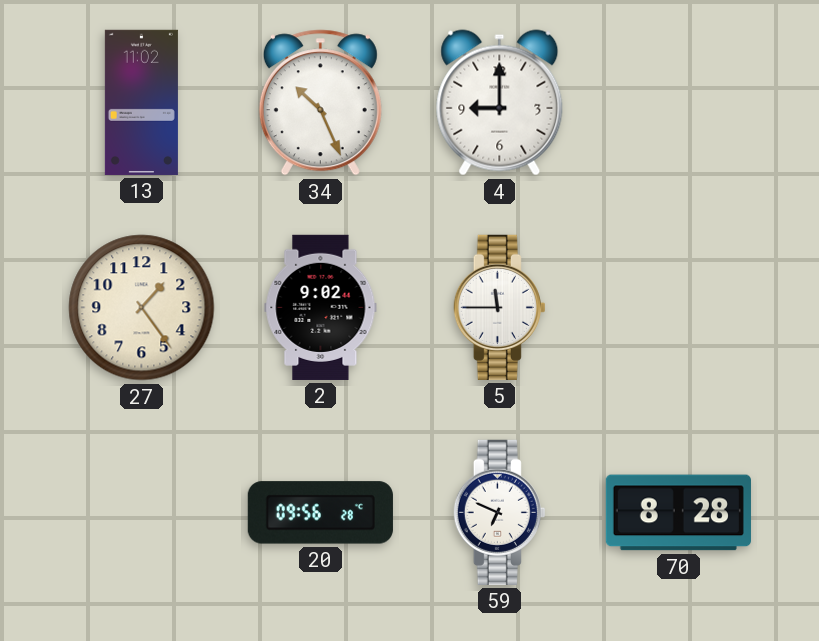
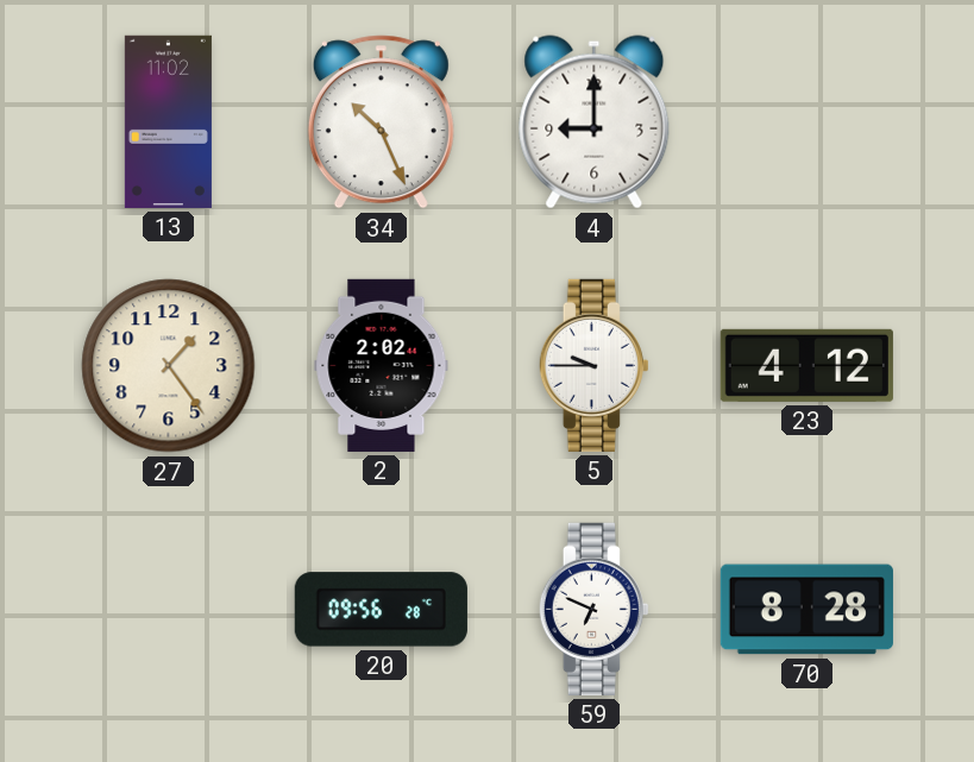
2: 9:02 -> 2:02
5: 11:45 -> 9:45
23: none -> 4:12
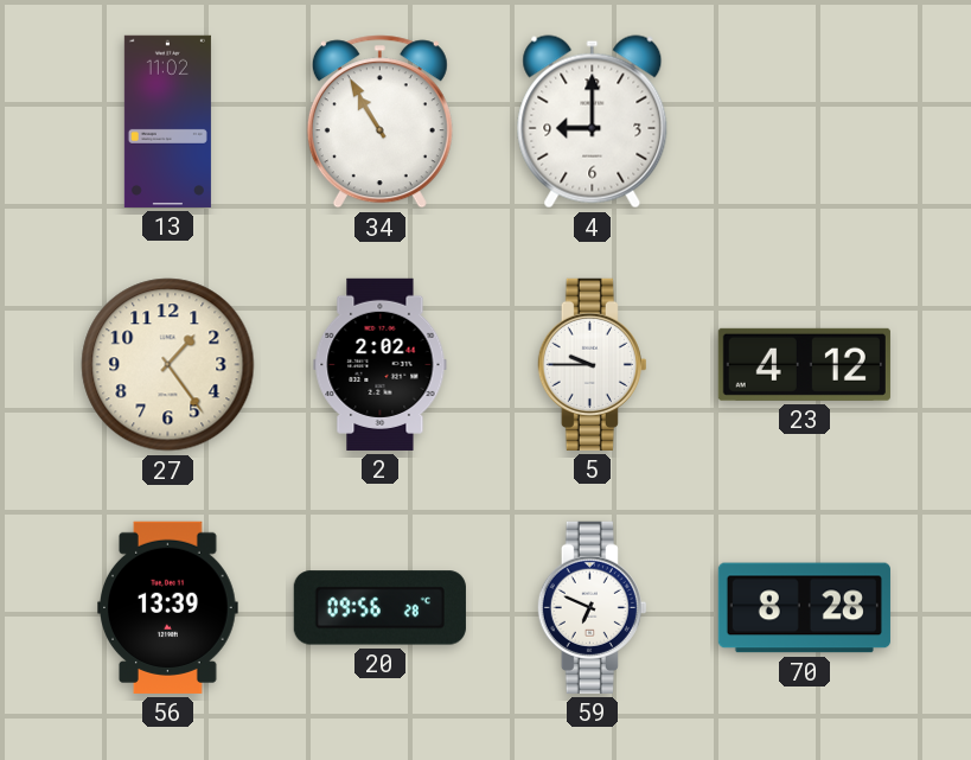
34: 10:26 -> 10:55
56: none -> 13:39
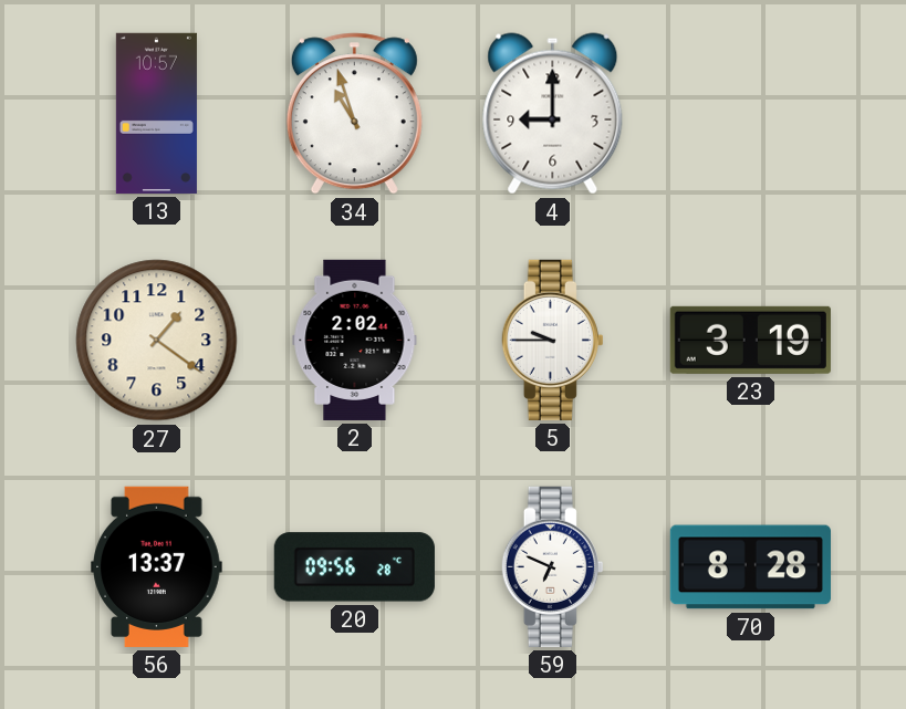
13: 11:02 -> 10:57
34: 10:55 -> 10:57
27: 1:24 -> 1:21
23: 4:12 -> 3:19
56: 13:39 -> 13:37
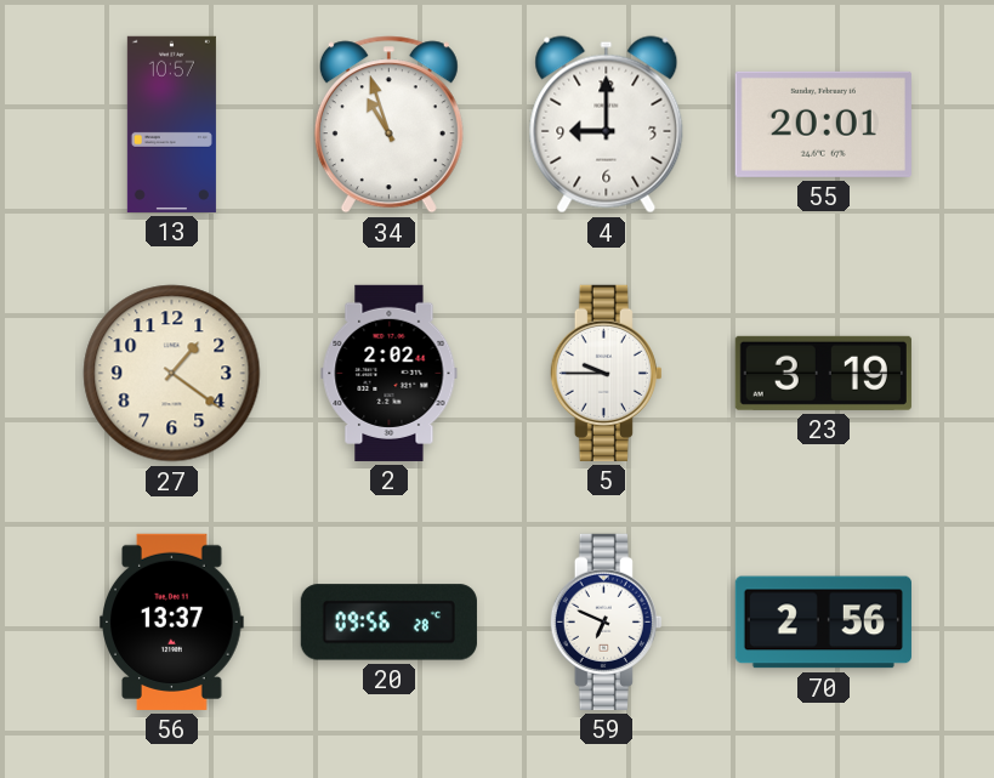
55: none -> 20:01
70: 8:28 -> 2:56
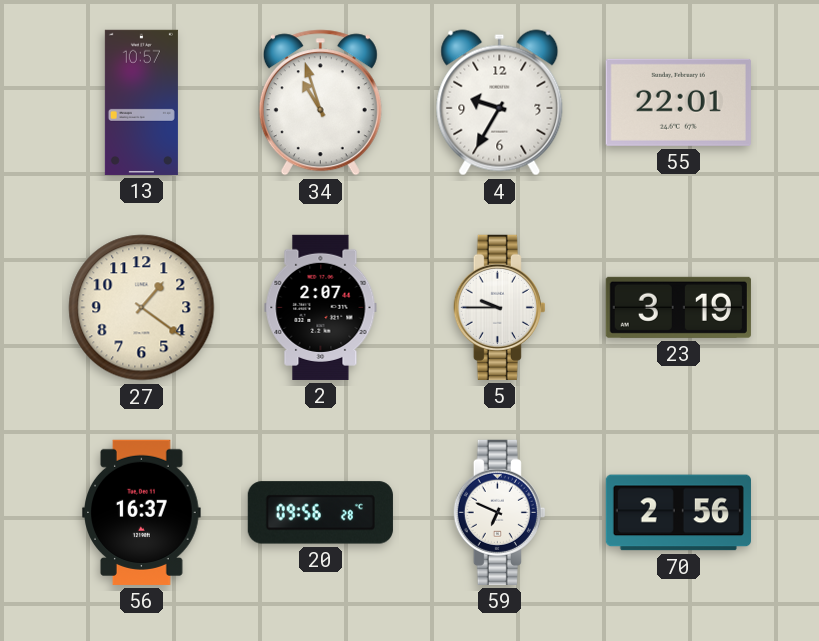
4: 9:00 -> 9:35
55: 20:01 -> 22:01
2: 2:02 -> 2:07
56: 13:37 -> 16:37
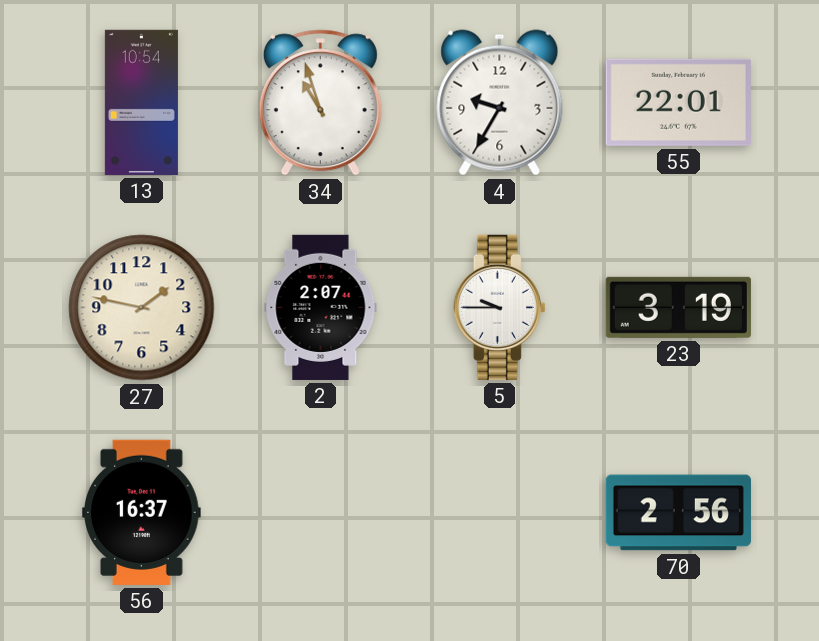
13: 10:57 -> 10:54
27: 1:21 -> 1:47
20: 09:56 -> none
59: 6:49 -> none
